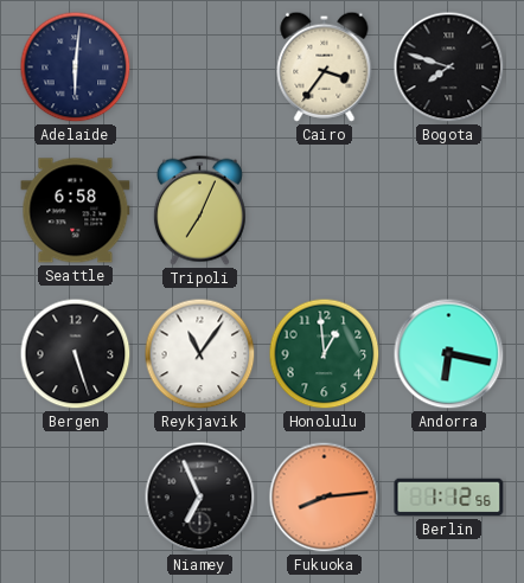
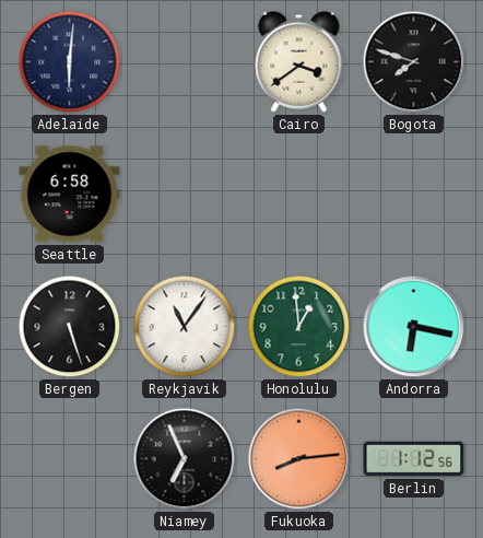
Cairo: 3:36 -> 3:39
Tripoli: 7:04 -> none
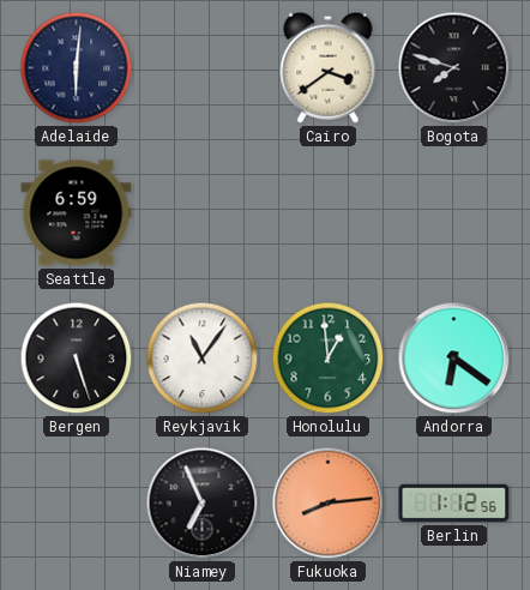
Seattle: 6:58 -> 6:59
Andorra: 6:17 -> 6:21
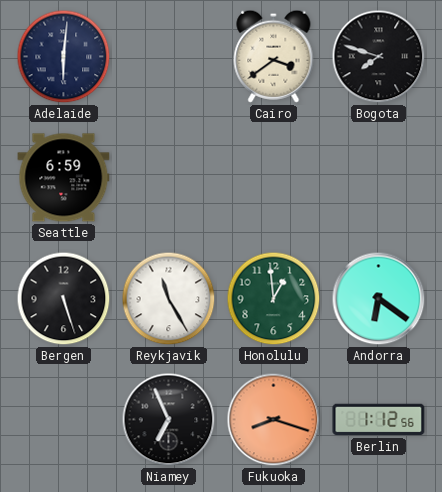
Reykjavik: 11:06 -> 11:25
Fukuoka: 8:14 -> 8:18
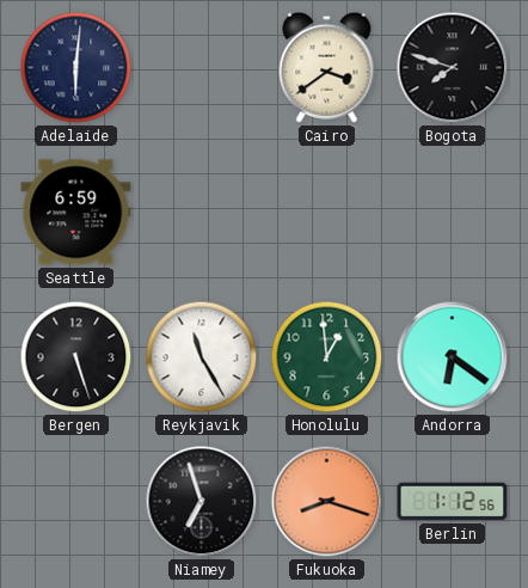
Niamey: 6:56 -> 6:57
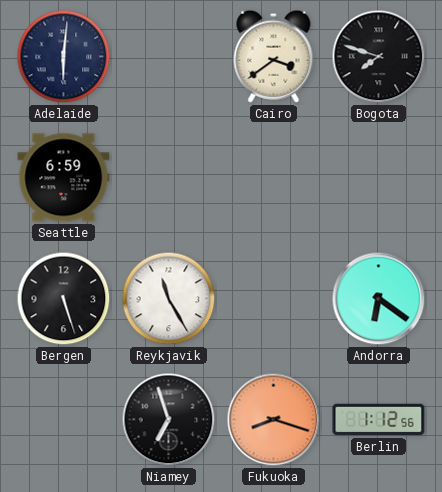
Honolulu: 12:59 -> none
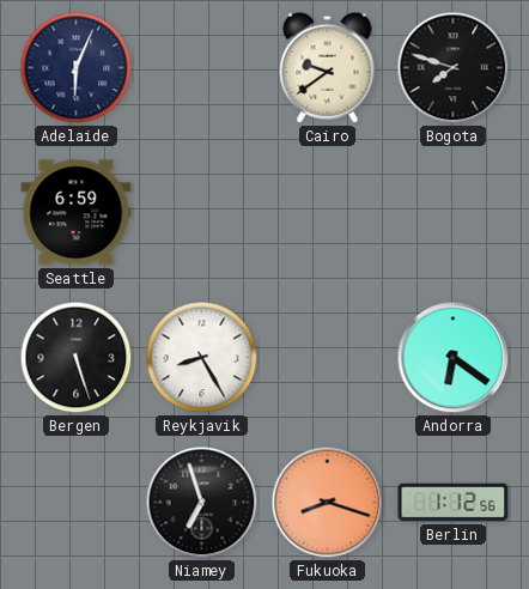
Adelaide: 6:01 -> 6:04
Cairo: 3:39 -> 9:39
Reykjavik: 11:25 -> 8:25
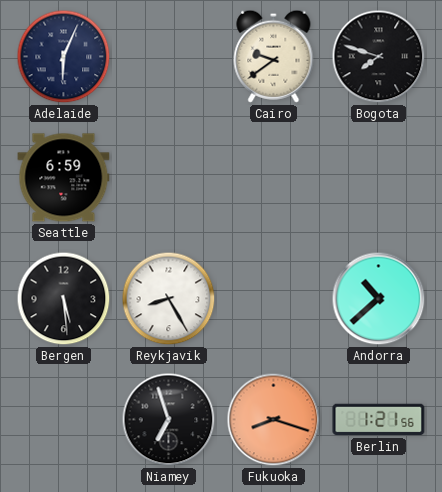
Bergen: 5:27 -> 5:29
Andorra: 6:21 -> 10:38
Berlin: 1:12 -> 1:21
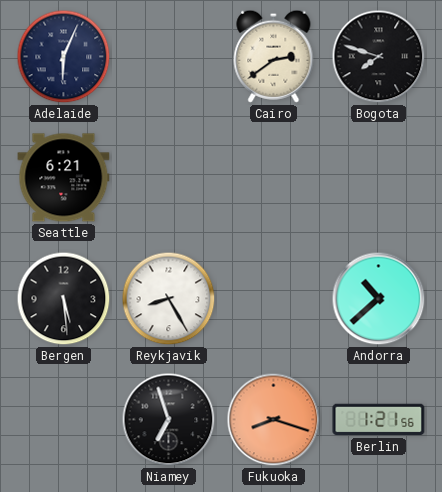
Cairo: 9:39 -> 2:39
Seattle: 6:59 -> 6:21
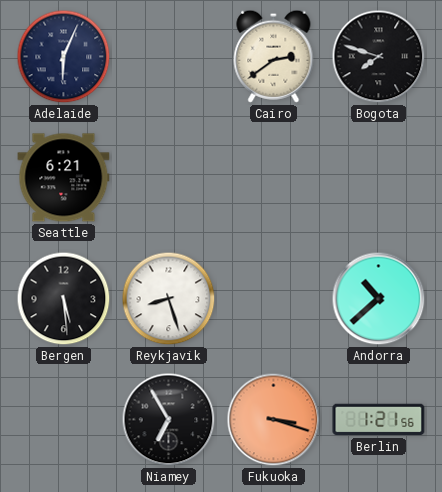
Reykjavik: 8:25 -> 8:27
Niamey: 6:57 -> 6:55
Fukuoka: 8:18 -> 3:18
